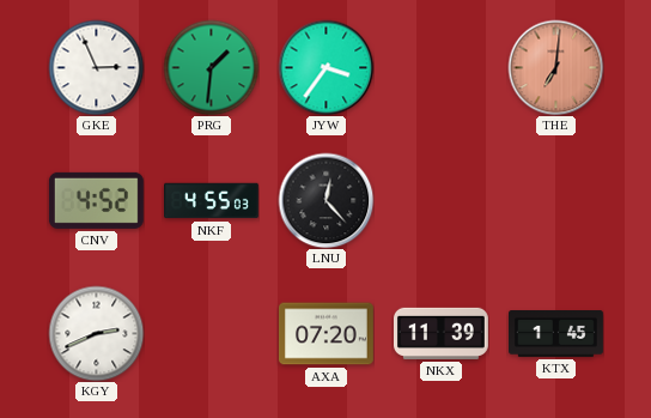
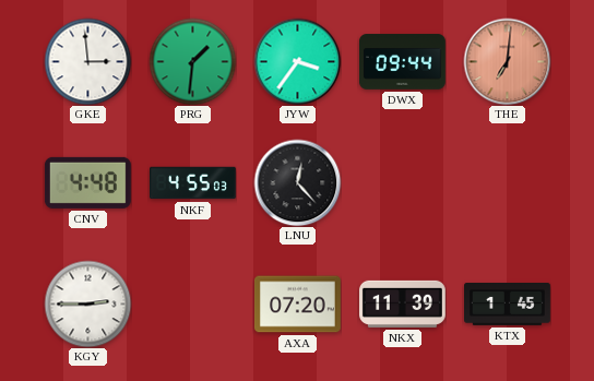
GKE: 2:56 -> 2:59
DWX: none -> 09:44
CNV: 4:52 -> 4:48
KGY: 2:41 -> 2:45
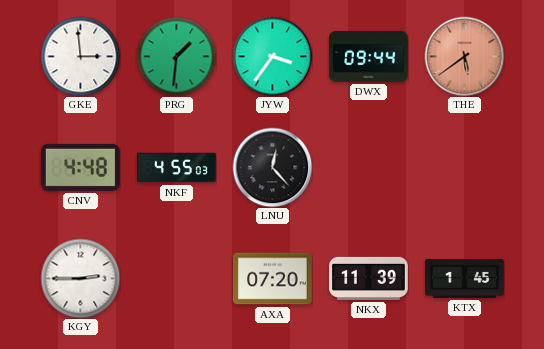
THE: 7:01 -> 5:39
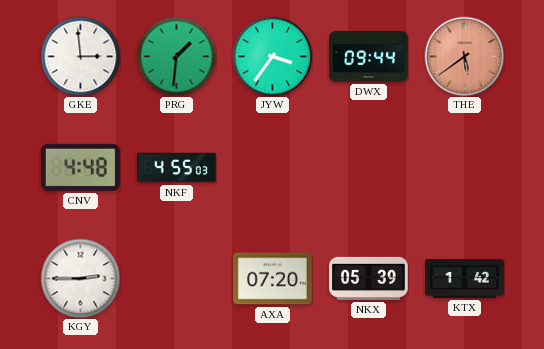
LNU: 12:23 -> none
NKX: 11:39 -> 05:39
KTX: 1:45 -> 1:42
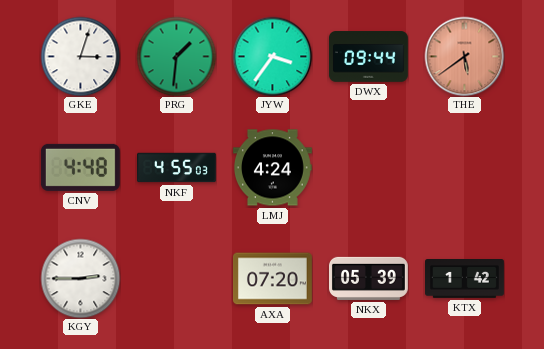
GKE: 2:59 -> 3:03
LMJ: none -> 4:24
